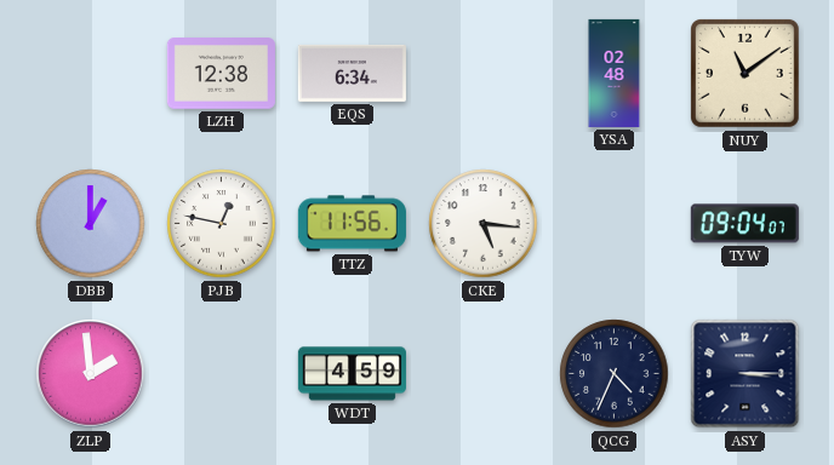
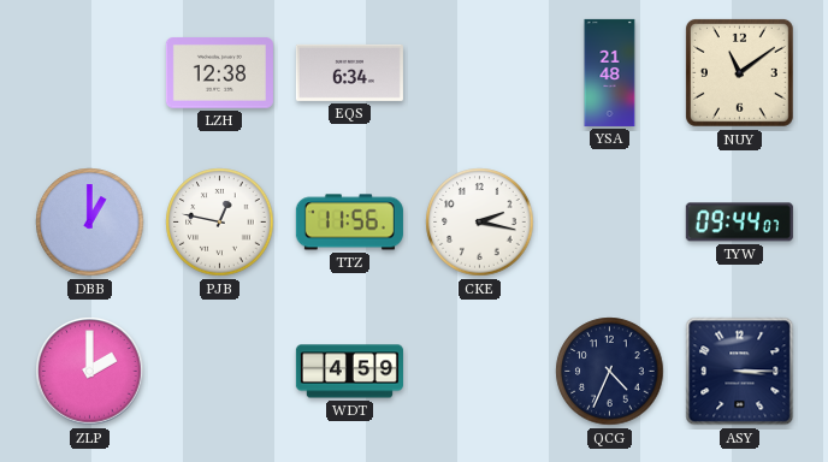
YSA: 02:48 -> 21:48
CKE: 5:16 -> 2:17
TYW: 09:04 -> 09:44
ZLP: 1:59 -> 2:00
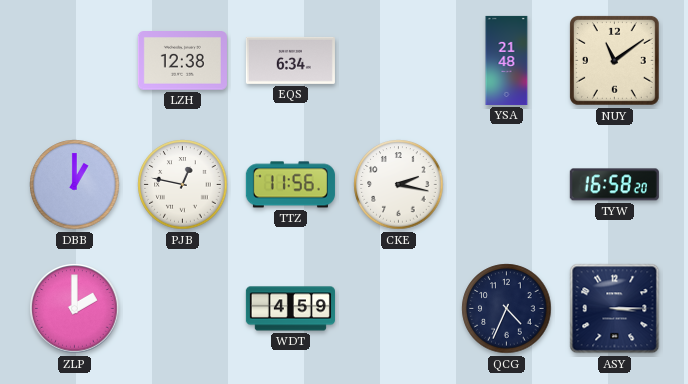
TYW: 09:44 -> 16:58
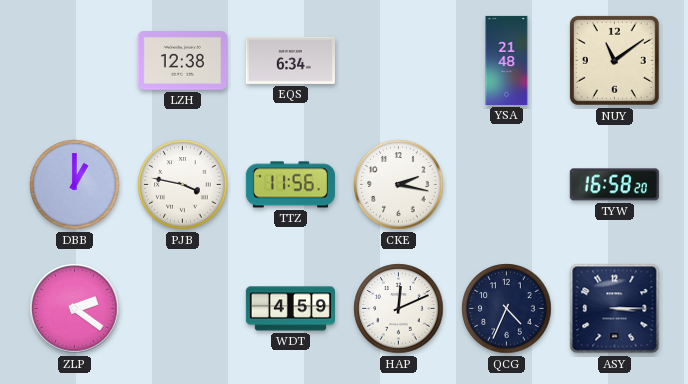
PJB: 12:47 -> 3:47
ZLP: 2:00 -> 2:21
HAP: none -> 12:11
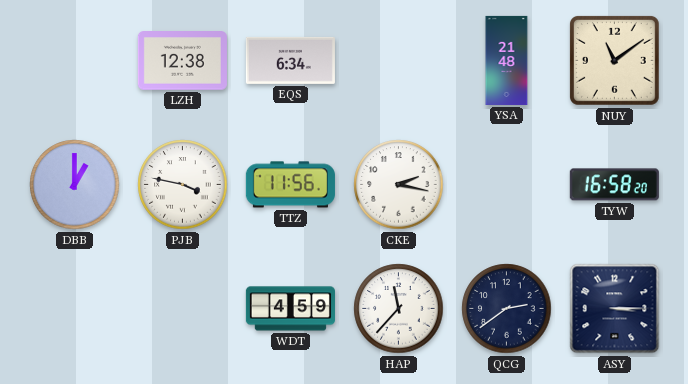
ZLP: 2:21 -> none
HAP: 12:11 -> 11:37
QCG: 4:34 -> 2:39
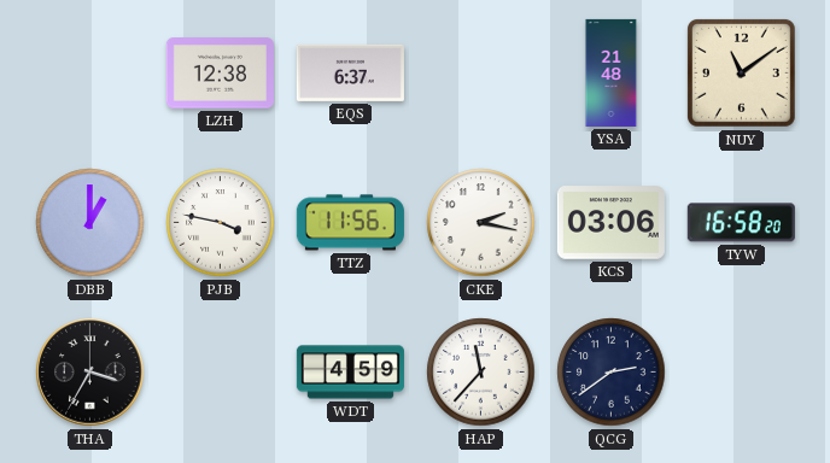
EQS: 6:34 -> 6:37
KCS: none -> 03:06
THA: none -> 3:35
ASY: 3:15 -> none
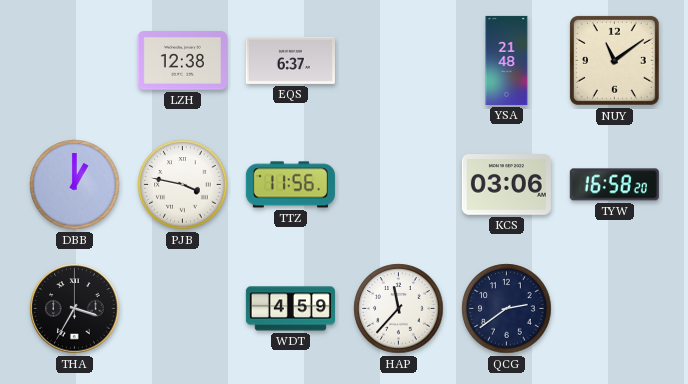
CKE: 2:17 -> none
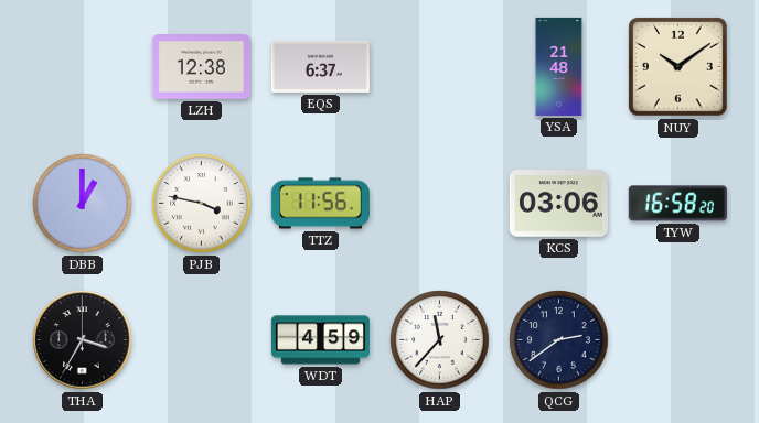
NUY: 11:09 -> 10:09
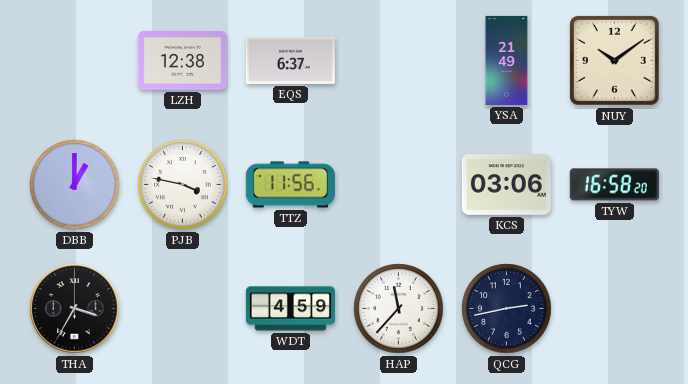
YSA: 21:48 -> 21:49
QCG: 2:39 -> 2:43
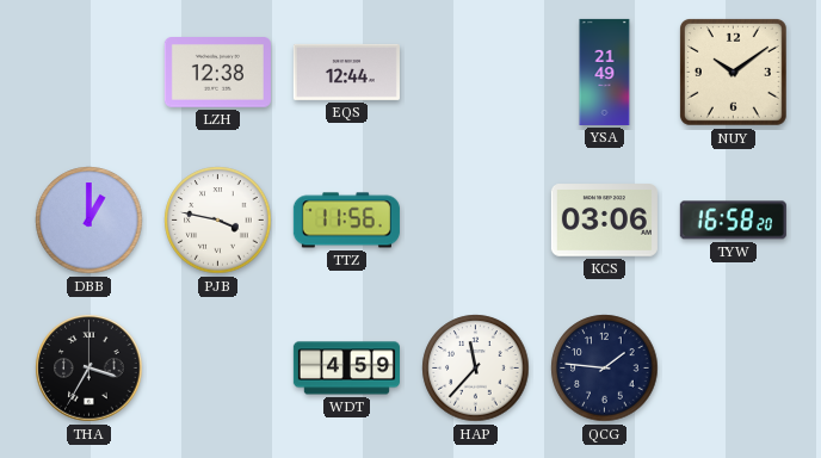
EQS: 6:37 -> 12:44
QCG: 2:43 -> 1:46
